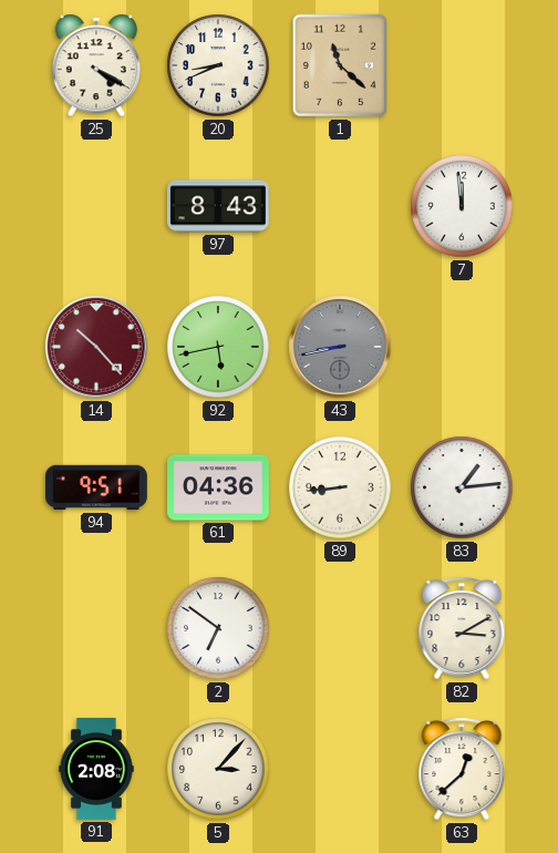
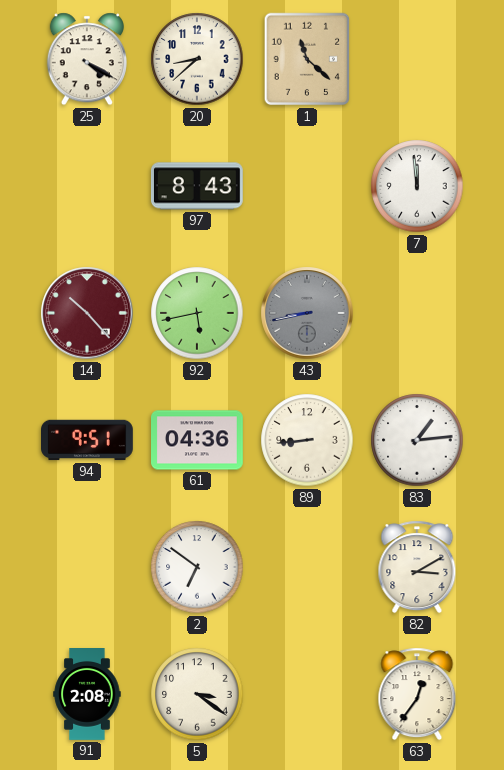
20: 8:41 -> 8:38
5: 3:07 -> 3:21
63: 12:38 -> 12:36
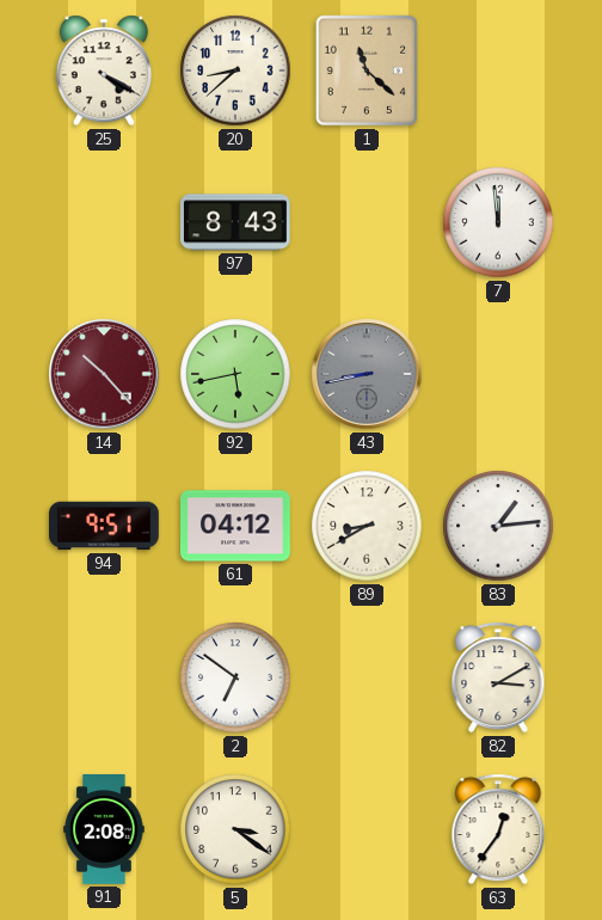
61: 04:36 -> 04:12
89: 8:44 -> 8:40
